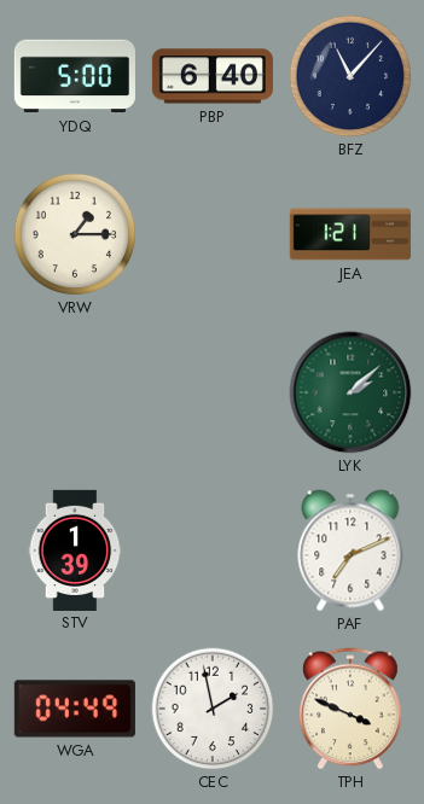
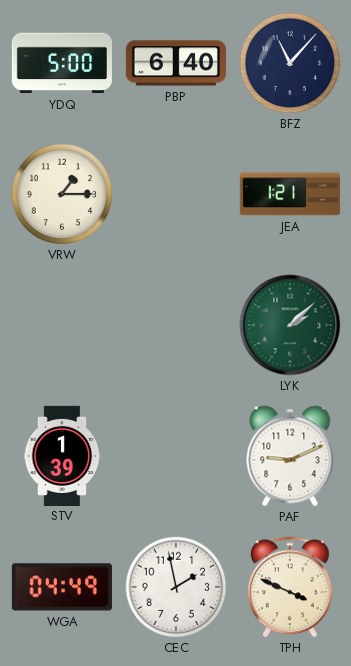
PAF: 7:11 -> 9:11
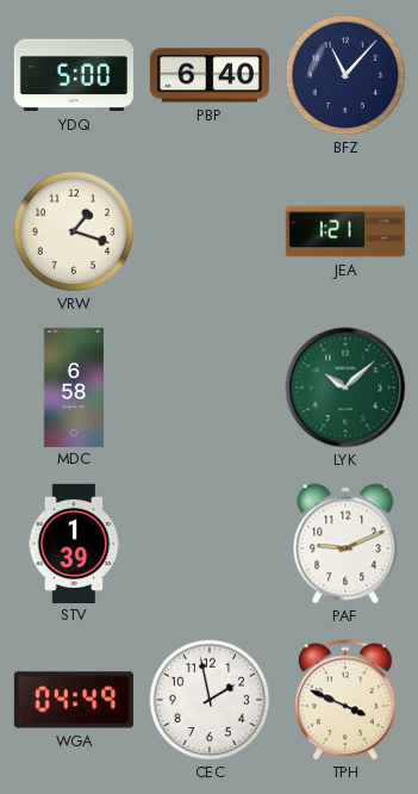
VRW: 1:15 -> 1:18
MDC: none -> 6:58
LYK: 2:08 -> 10:08
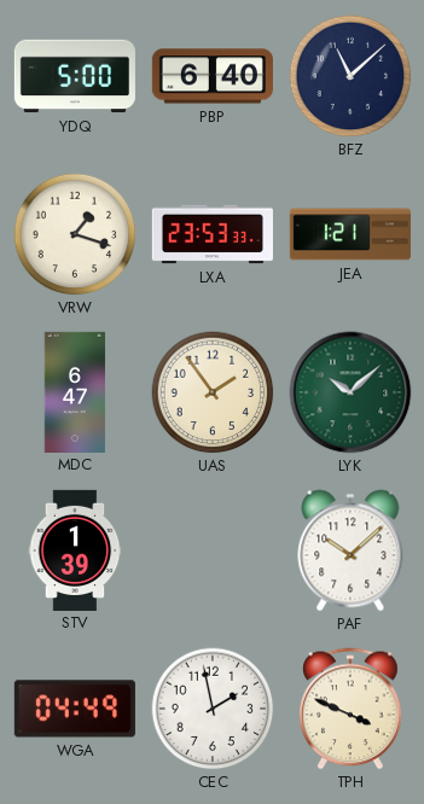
BFZ: 11:07 -> 11:08
LXA: none -> 23:53
MDC: 6:58 -> 6:47
UAS: none -> 1:54
PAF: 9:11 -> 10:08
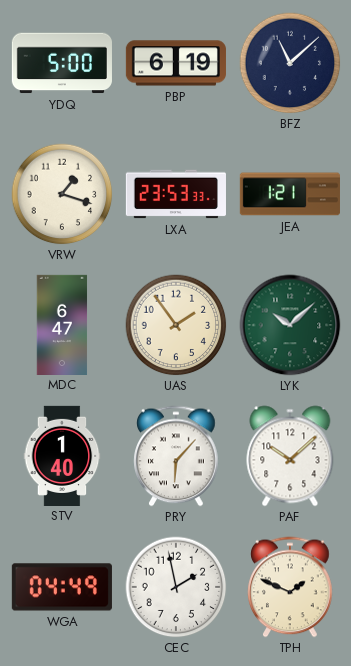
PBP: 6:40 -> 6:19
STV: 1:39 -> 1:40
PRY: none -> 6:07
TPH: 3:49 -> 1:49
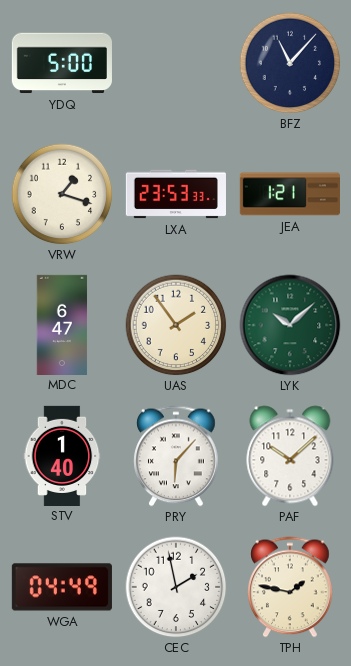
PBP: 6:19 -> none
BFZ: 11:08 -> 11:07
TPH: 1:49 -> 1:47
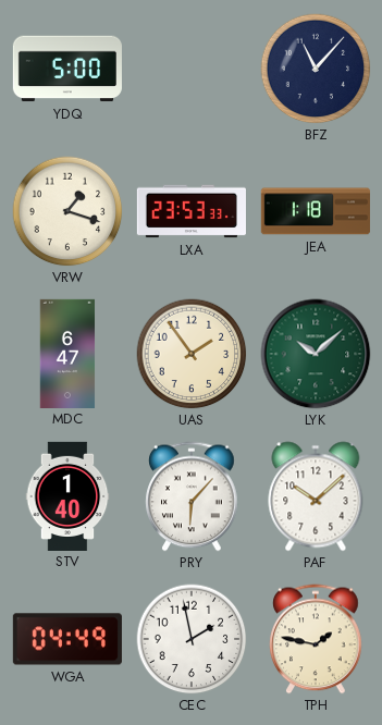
JEA: 1:21 -> 1:18
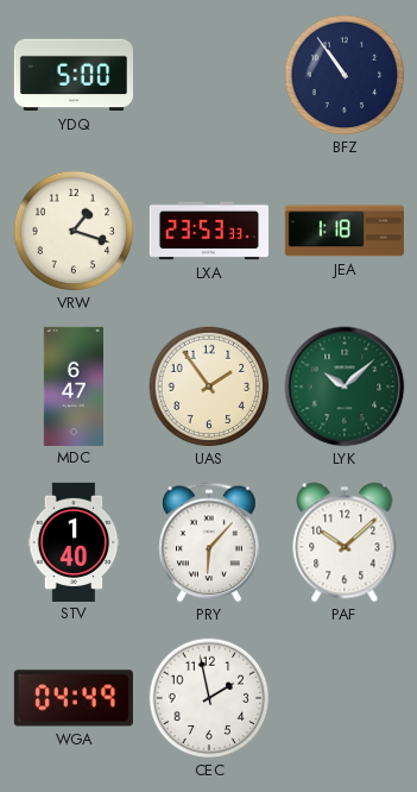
BFZ: 11:07 -> 10:54
TPH: 1:47 -> none
